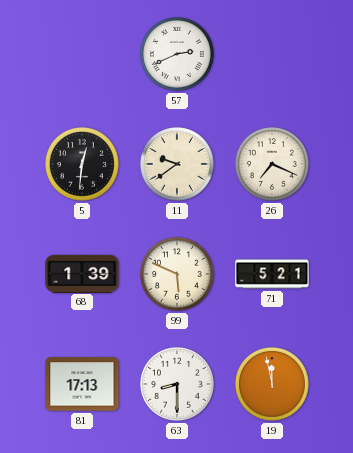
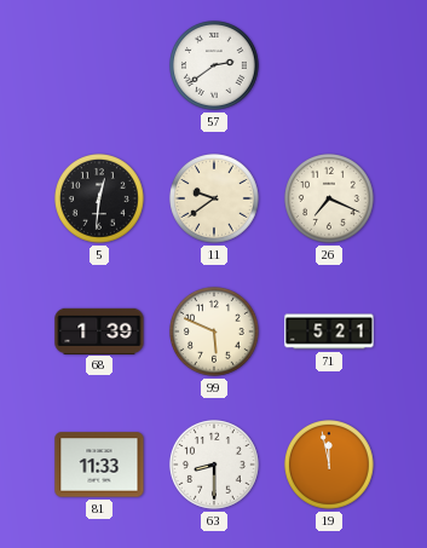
57: 2:41 -> 2:39
81: 17:13 -> 11:33
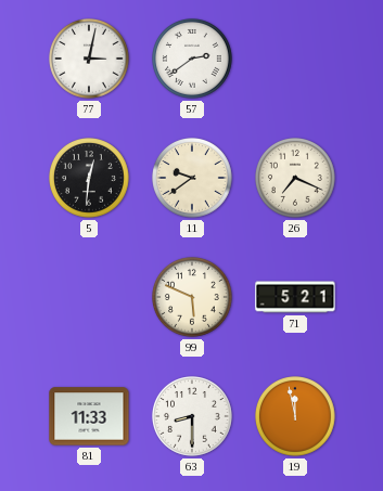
77: none -> 3:02
68: 1:39 -> none
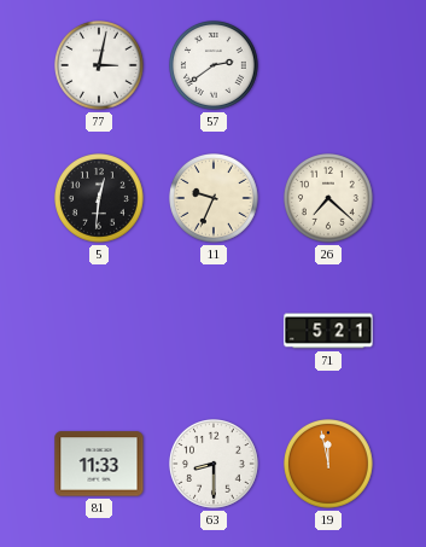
11: 9:39 -> 9:34
26: 7:19 -> 7:22
99: 5:49 -> none
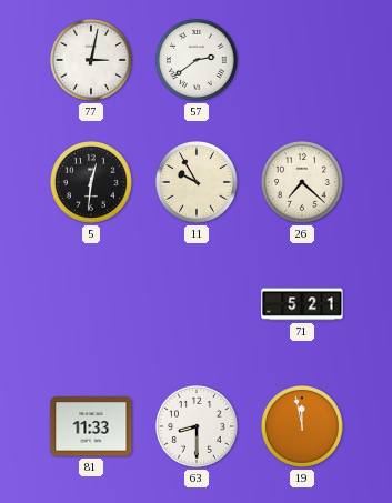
11: 9:34 -> 9:55
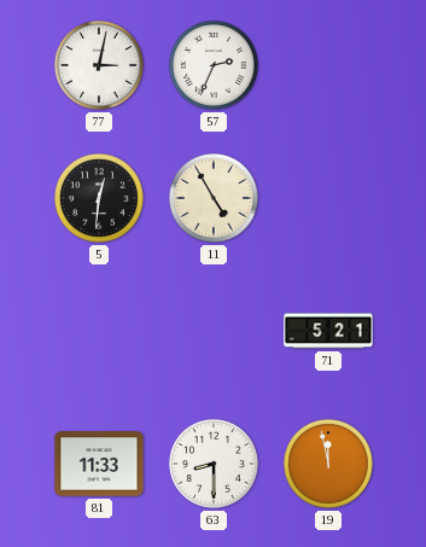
57: 2:39 -> 2:34
11: 9:55 -> 4:55
26: 7:22 -> none
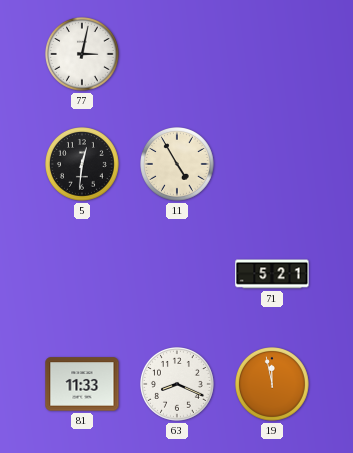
57: 2:34 -> none
63: 8:30 -> 8:19
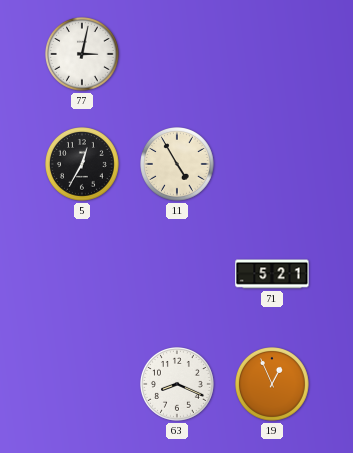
5: 12:31 -> 12:35
81: 11:33 -> none
19: 11:58 -> 12:56
